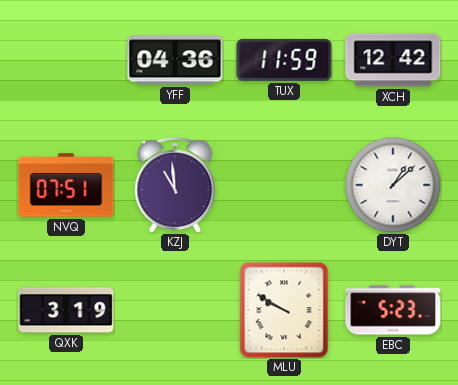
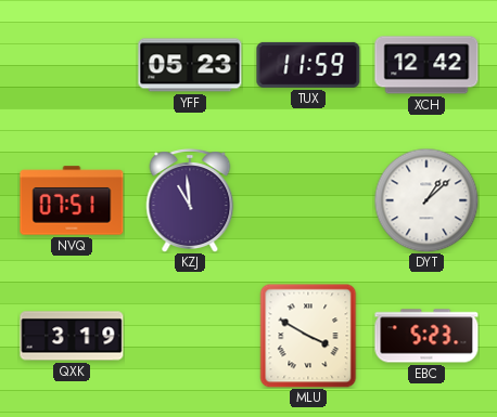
YFF: 04:36 -> 05:23
MLU: 9:50 -> 3:50
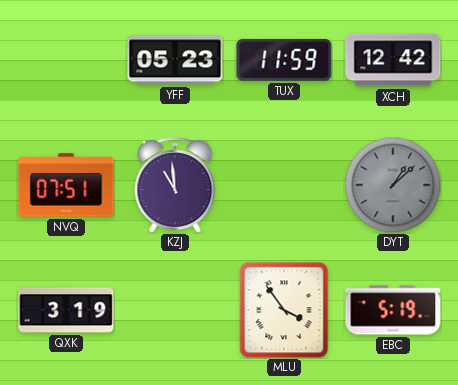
DYT dial: white -> grey
MLU: 3:50 -> 3:54
EBC: 5:23 -> 5:19
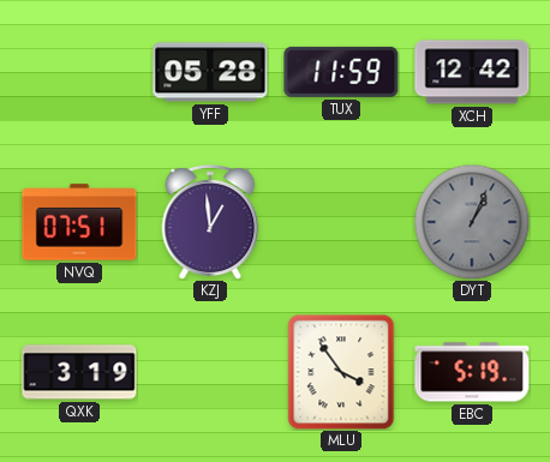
YFF: 05:23 -> 05:28
KZJ: 10:59 -> 12:59
DYT: 1:08 -> 1:04
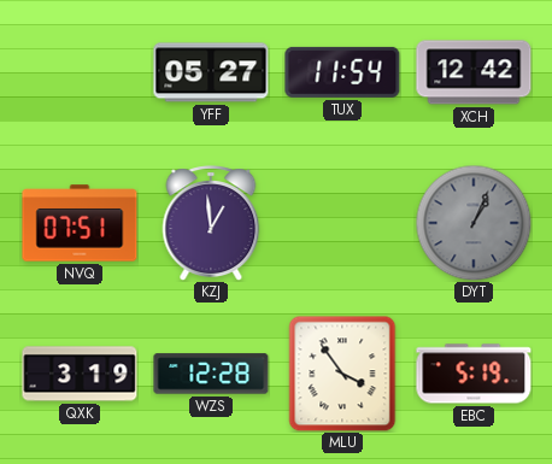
YFF: 05:28 -> 05:27
TUX: 11:59 -> 11:54
WZS: none -> 12:28
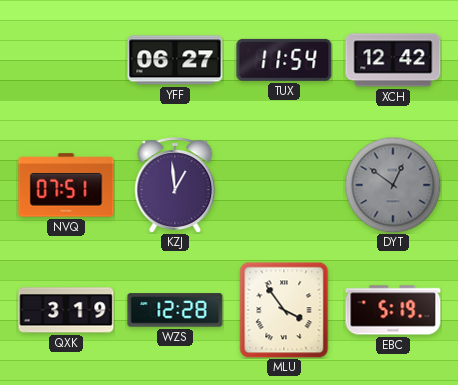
YFF: 05:27 -> 06:27
DYT: 1:04 -> 12:51
